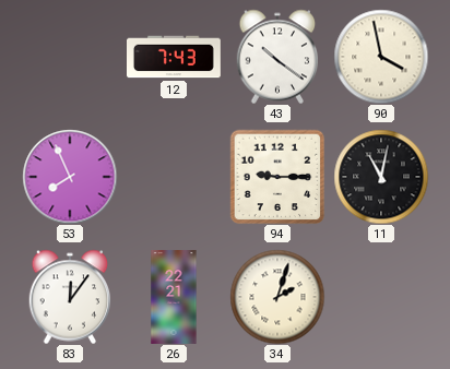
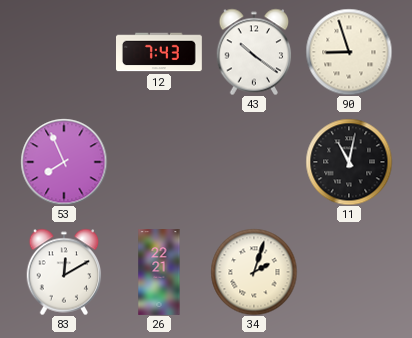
90: 3:58 -> 8:57
94: 9:15 -> none
83: 12:06 -> 12:10
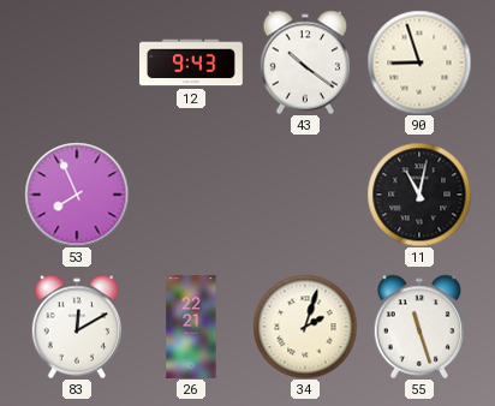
12: 7:43 -> 9:43
55: none -> 11:27
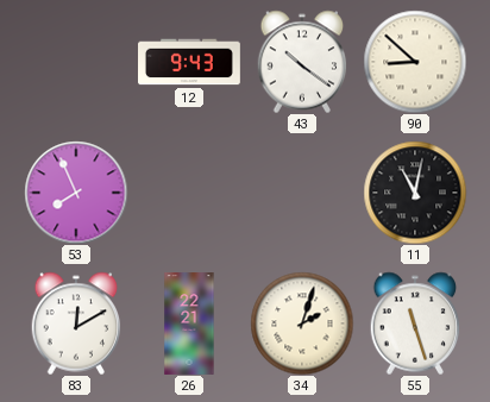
90: 8:57 -> 8:52
